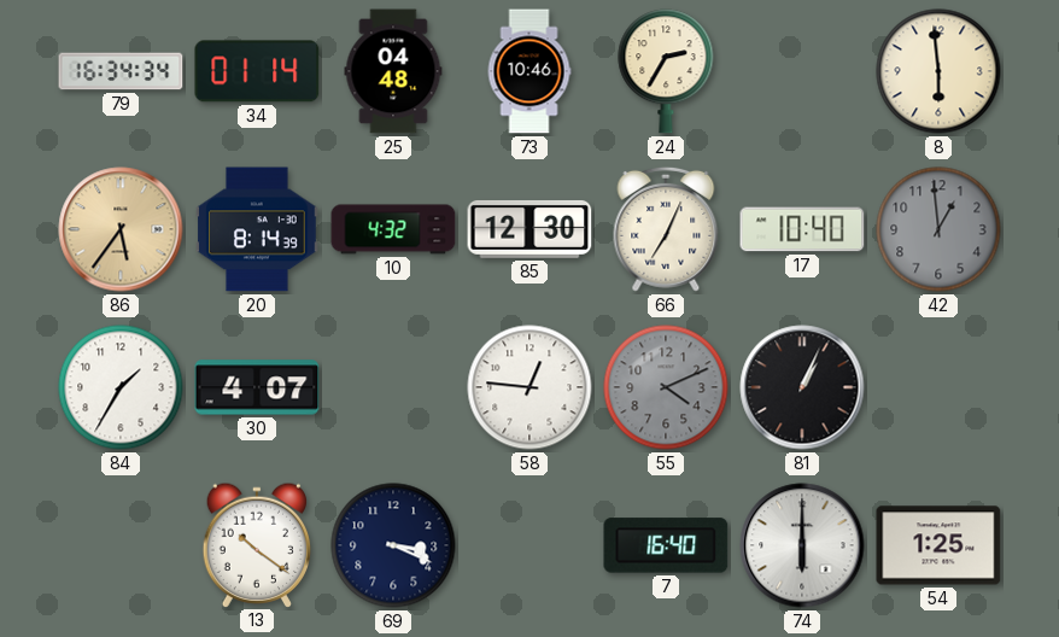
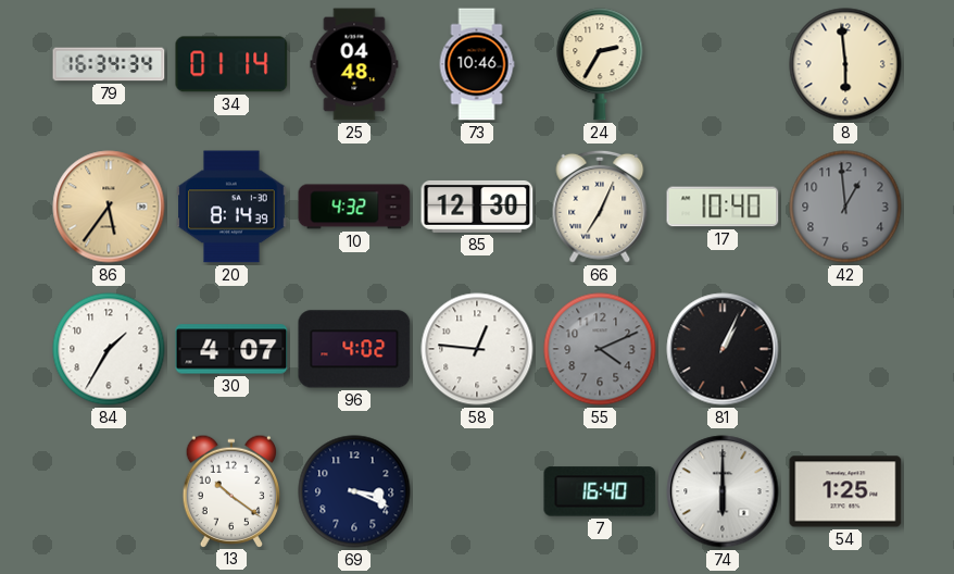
96: none -> 4:02
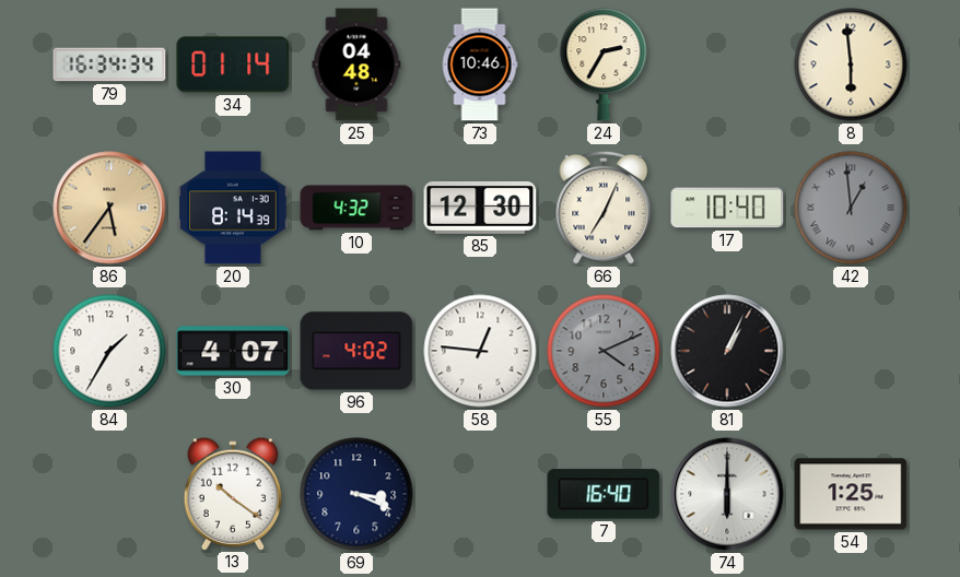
42 numerals: Arabic -> Roman
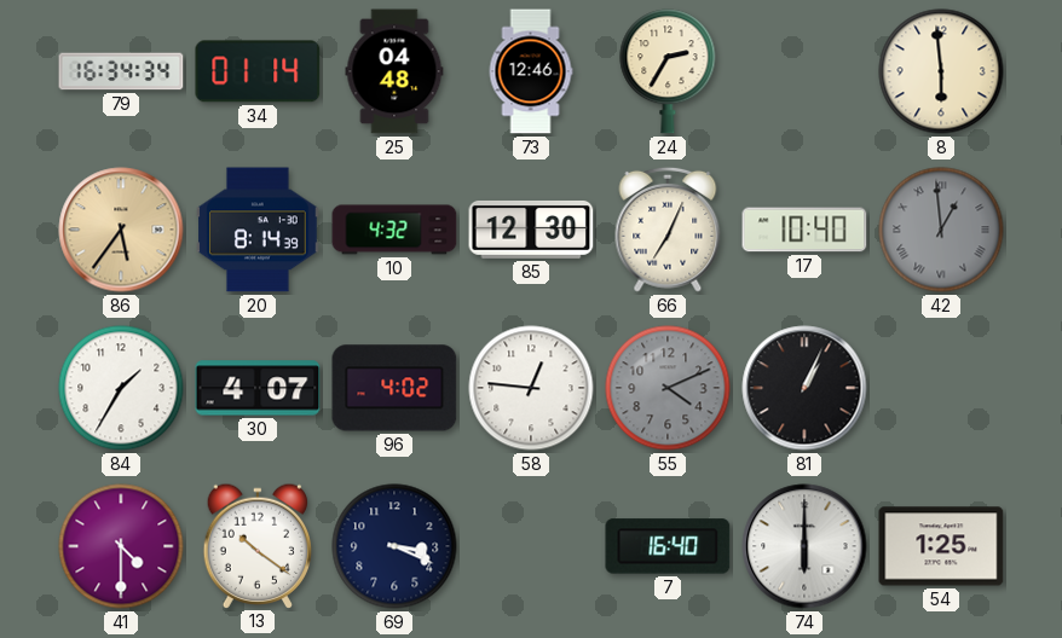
73: 10:46 -> 12:46
41: none -> 4:30
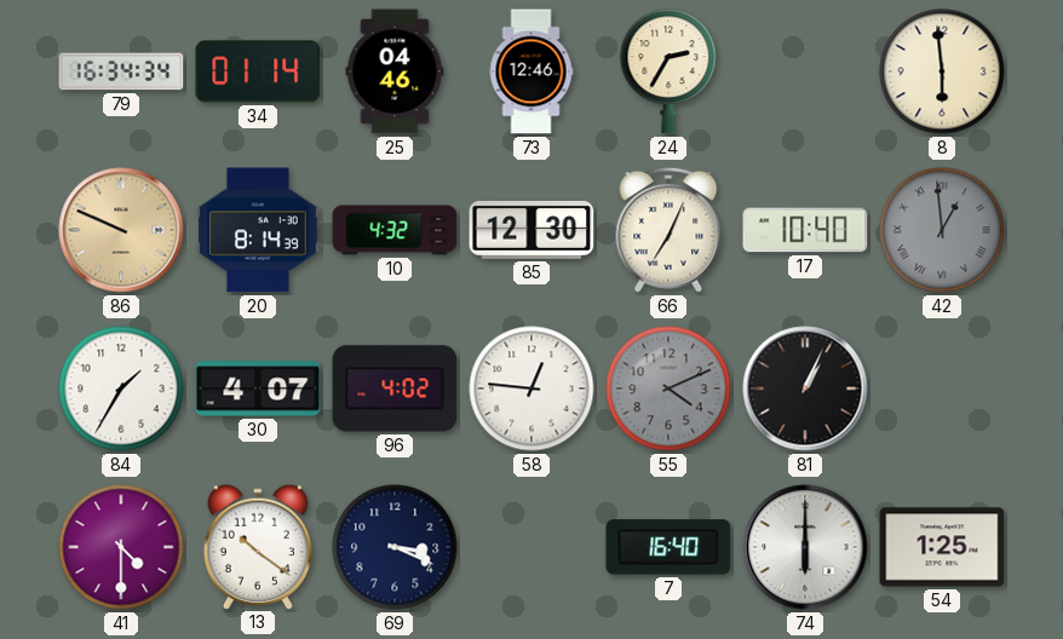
25: 04:48 -> 04:46
86: 5:36 -> 9:49
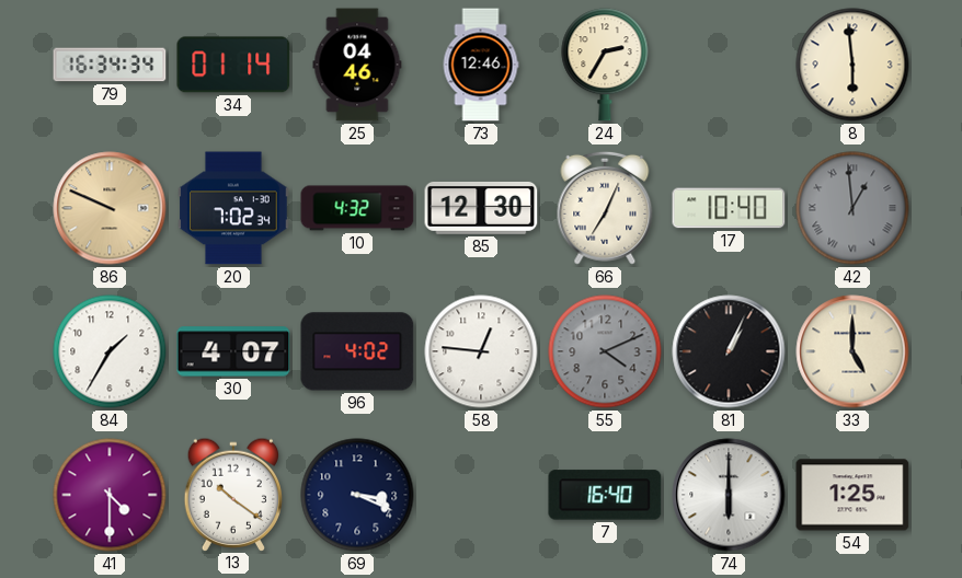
20: 8:14 -> 7:02
33: none -> 5:00
